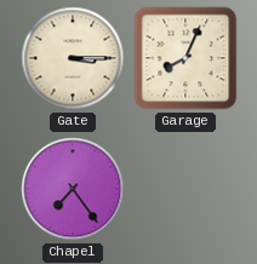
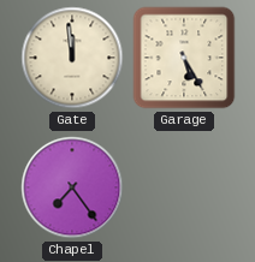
Gate: 3:15 -> 11:59
Garage: 8:04 -> 5:25
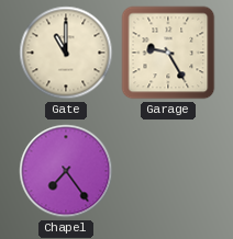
Gate: 11:59 -> 11:00
Garage: 5:25 -> 9:25
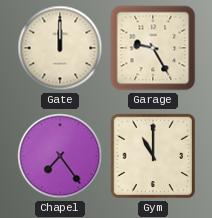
Gate: 11:00 -> 12:00
Gym: none -> 11:00
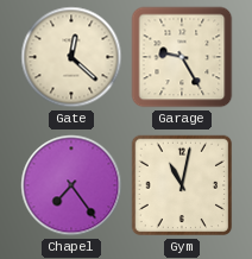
Gate: 12:00 -> 12:22
Gym: 11:00 -> 11:02
